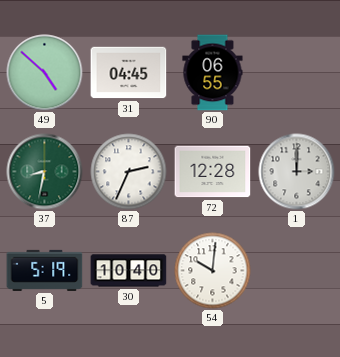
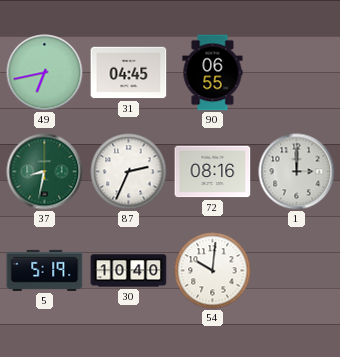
49: 4:52 -> 6:43
72: 12:28 -> 08:16
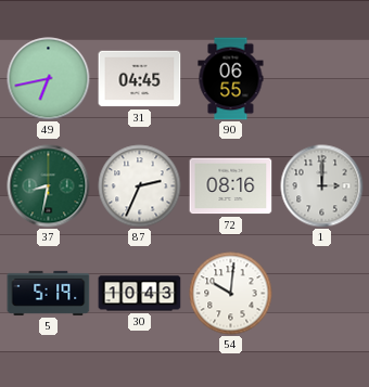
30: 10:40 -> 10:43
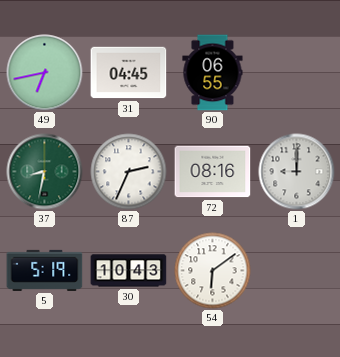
1: 3:00 -> 9:00
54: 10:01 -> 6:09
